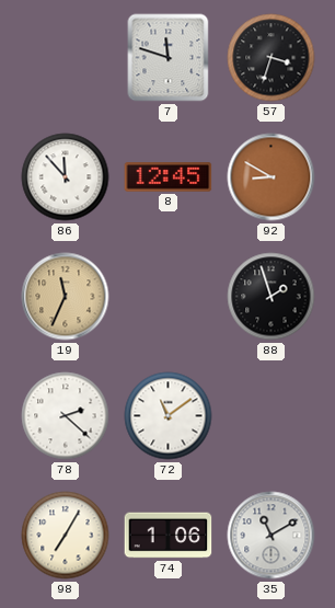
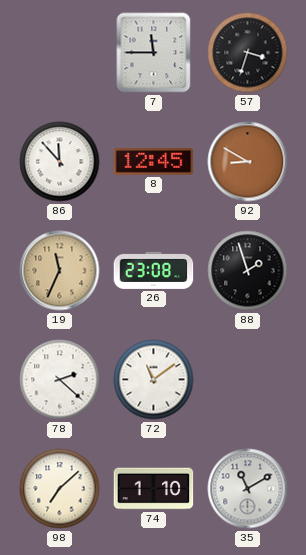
7: 11:48 -> 11:45
26: none -> 23:08
98: 7:05 -> 7:08
74: 1:06 -> 1:10
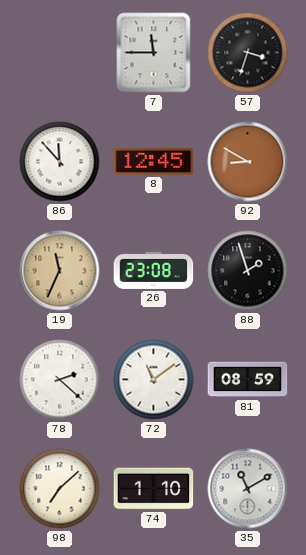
81: none -> 08:59
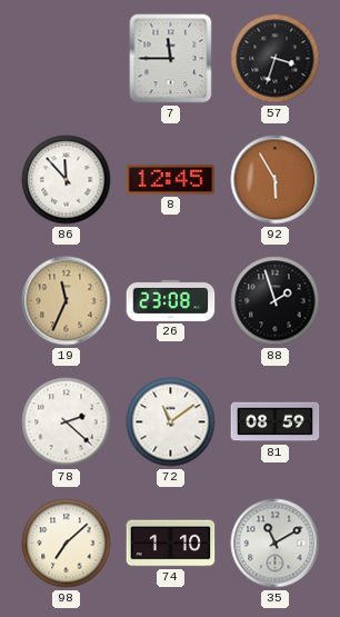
92: 8:50 -> 5:55
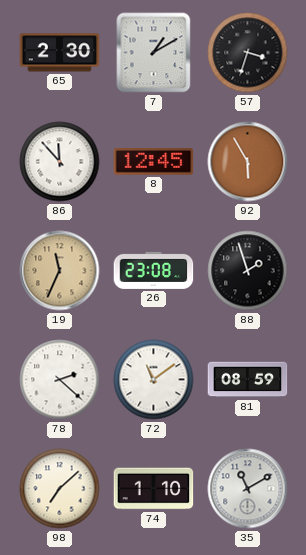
65: none -> 2:30
7: 11:45 -> 1:10
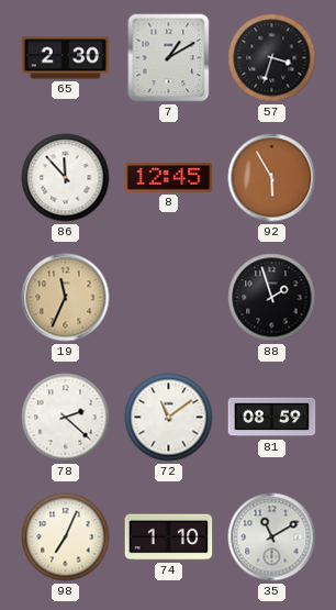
26: 23:08 -> none
98: 7:08 -> 7:04
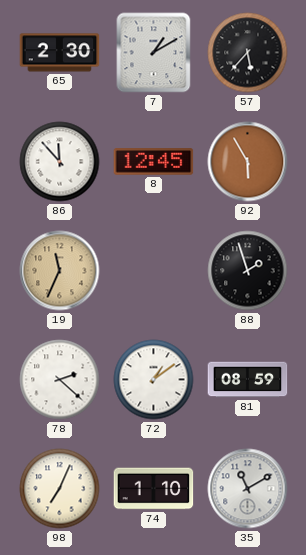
57: 3:33 -> 5:37
72: 11:09 -> 1:09
